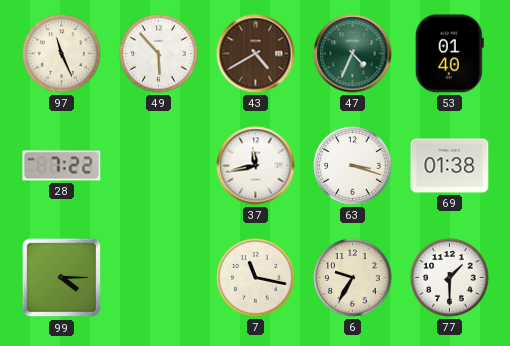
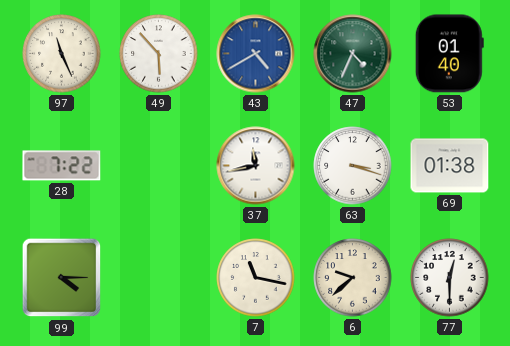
43 dial: brown -> blue
6: 9:35 -> 9:38
77: 1:30 -> 12:30
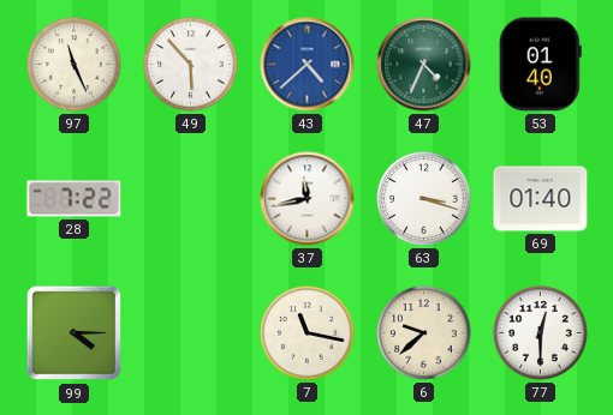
43: 4:40 -> 4:38
69: 01:38 -> 01:40
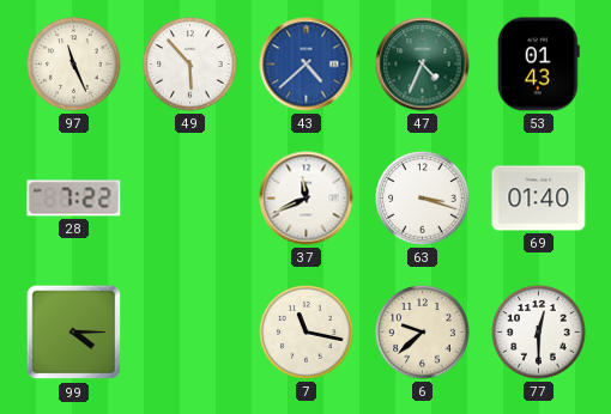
53: 01:40 -> 01:43
37: 11:43 -> 11:41
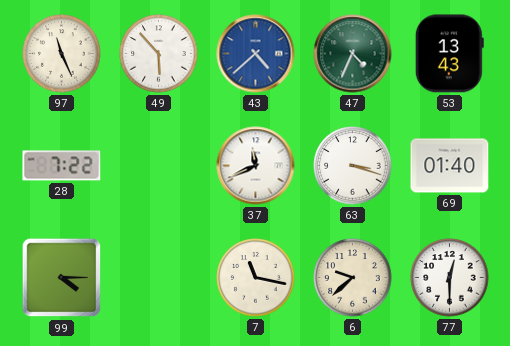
53: 01:43 -> 13:43
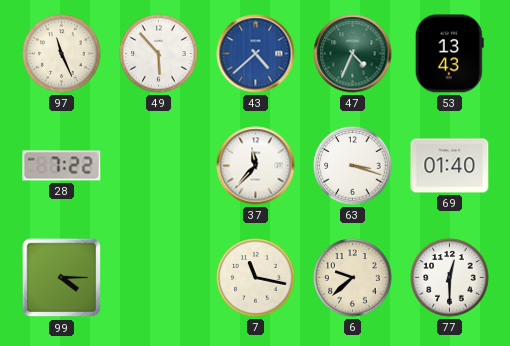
37: 11:41 -> 11:37
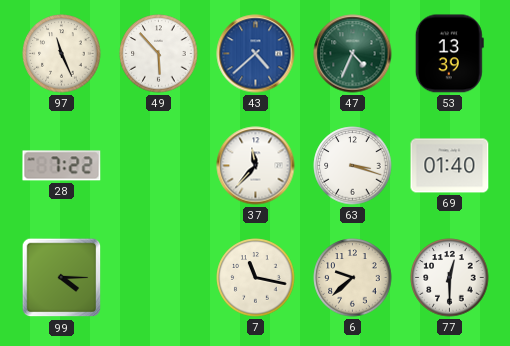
53: 13:43 -> 13:39
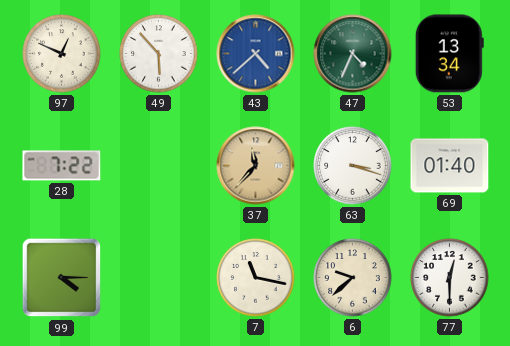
97: 11:26 -> 12:49
53: 13:39 -> 13:34
37 dial: white -> champagne
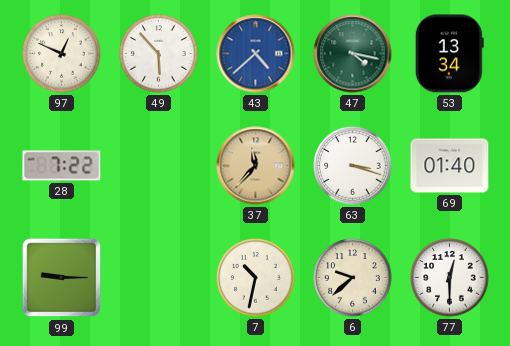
47: 4:34 -> 4:17
99: 4:15 -> 9:15
7: 11:17 -> 10:32
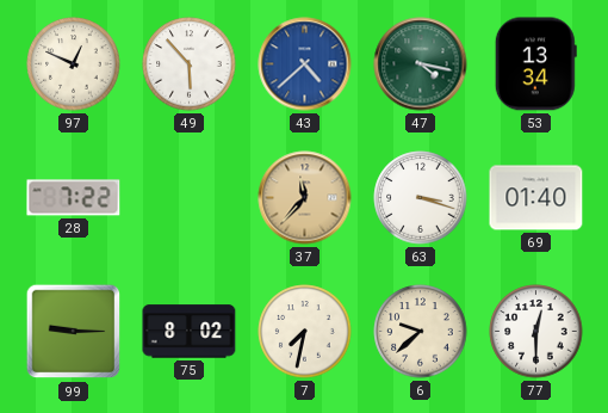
75: none -> 8:02
7: 10:32 -> 7:32
